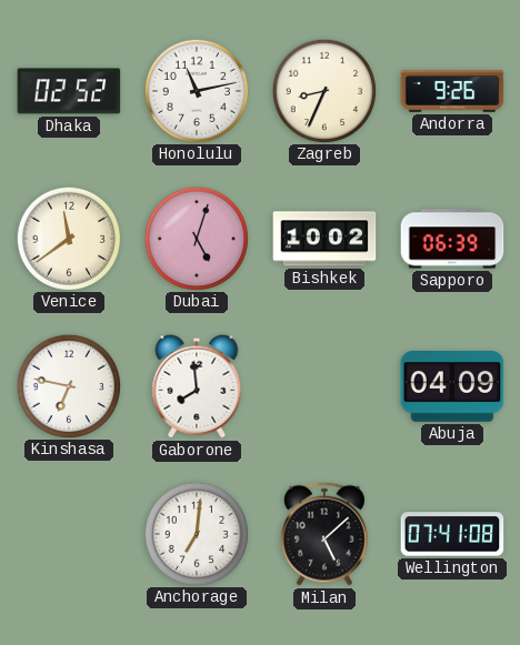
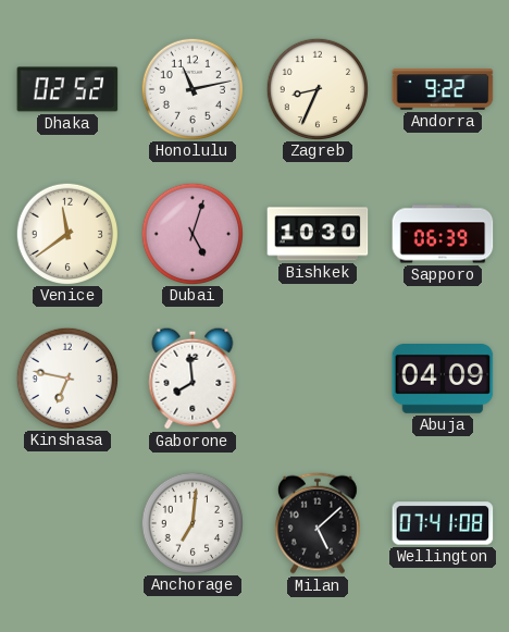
Andorra: 9:26 -> 9:22
Bishkek: 10:02 -> 10:30
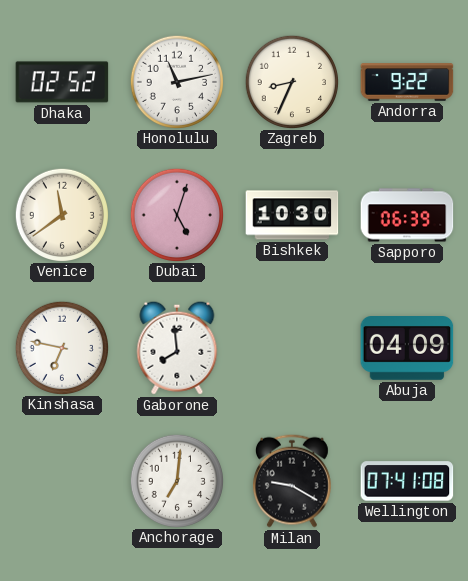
Milan: 5:08 -> 9:20
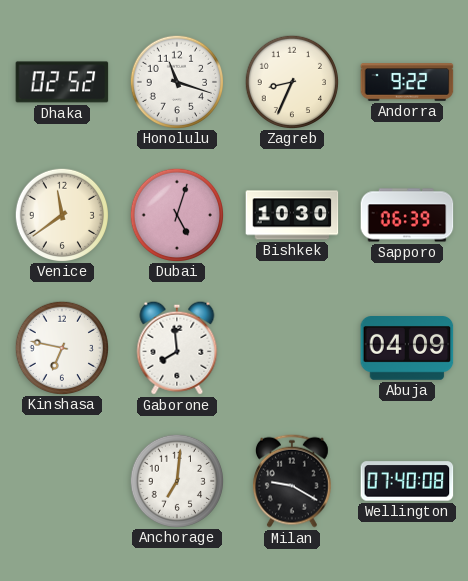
Honolulu: 11:13 -> 11:18
Wellington: 07:41 -> 07:40
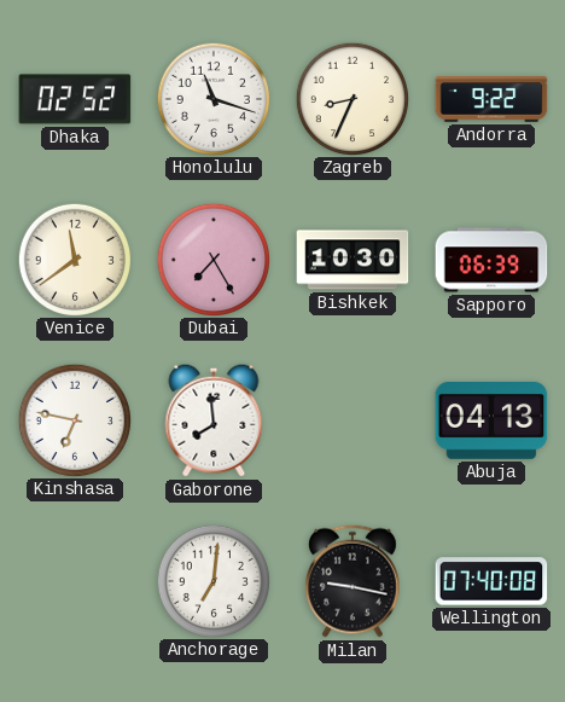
Dubai: 5:03 -> 7:25
Abuja: 04:09 -> 04:13
Milan: 9:20 -> 9:17
